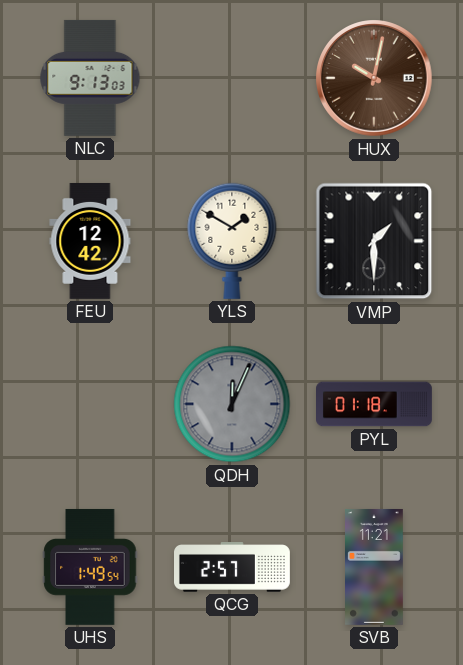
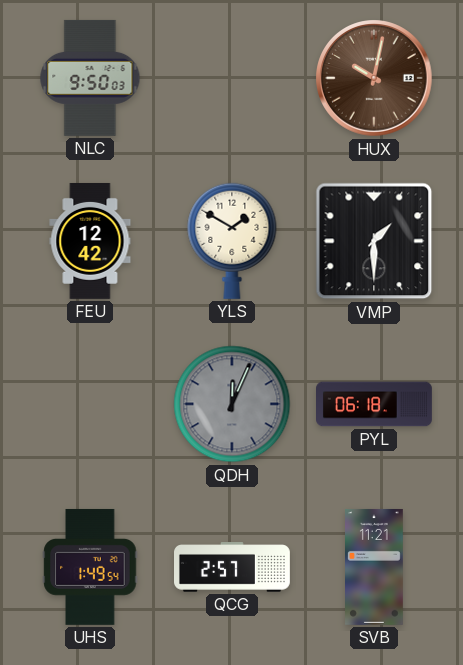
NLC: 9:13 -> 9:50
PYL: 01:18 -> 06:18
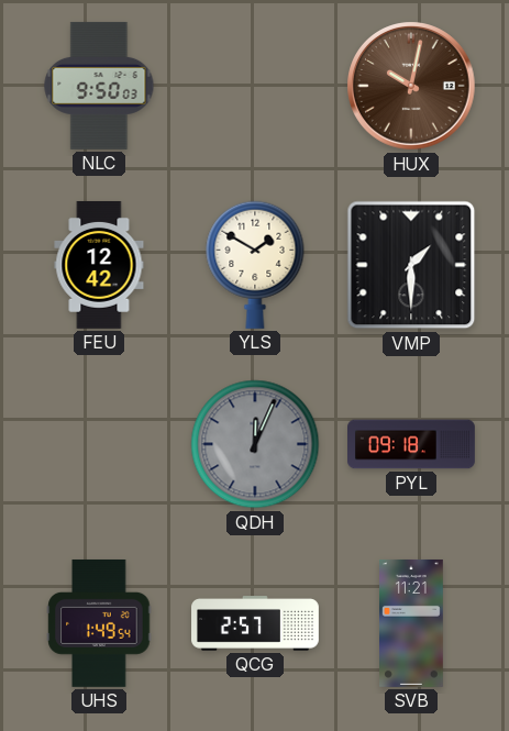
PYL: 06:18 -> 09:18
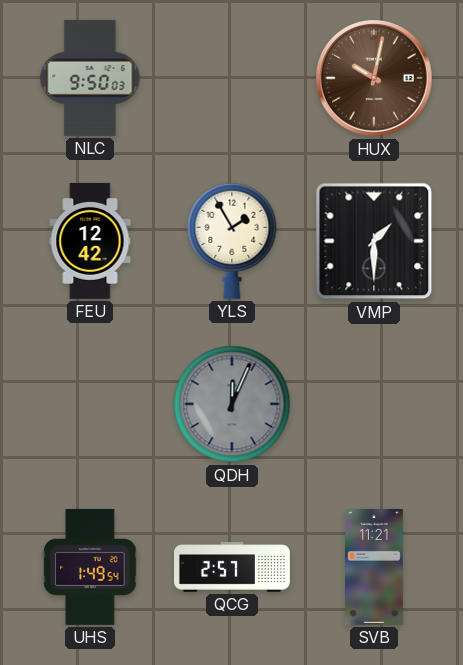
YLS: 1:50 -> 1:55
PYL: 09:18 -> none
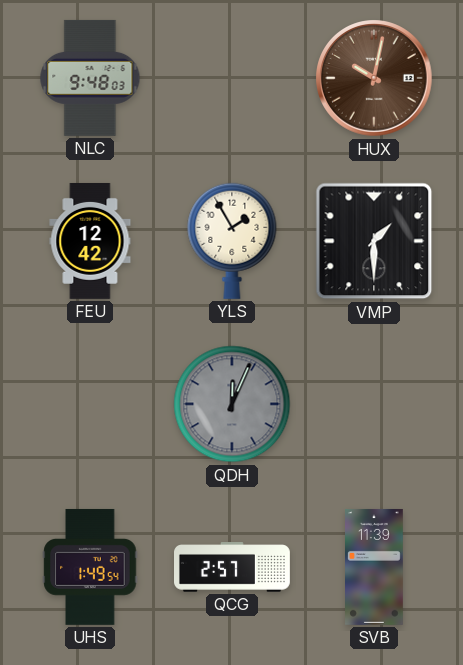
NLC: 9:50 -> 9:48
SVB: 11:21 -> 11:39
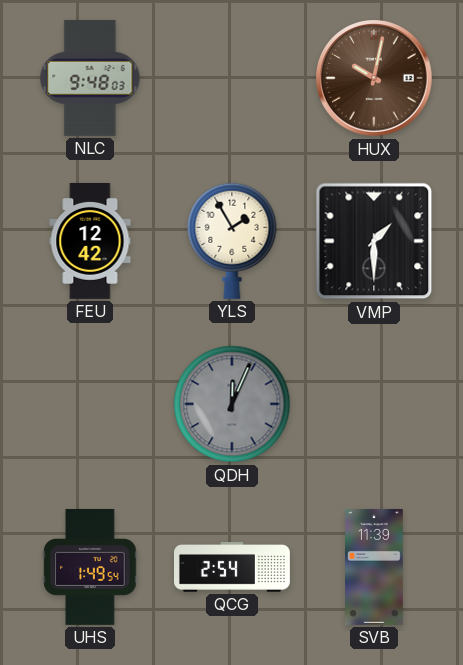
QCG: 2:57 -> 2:54
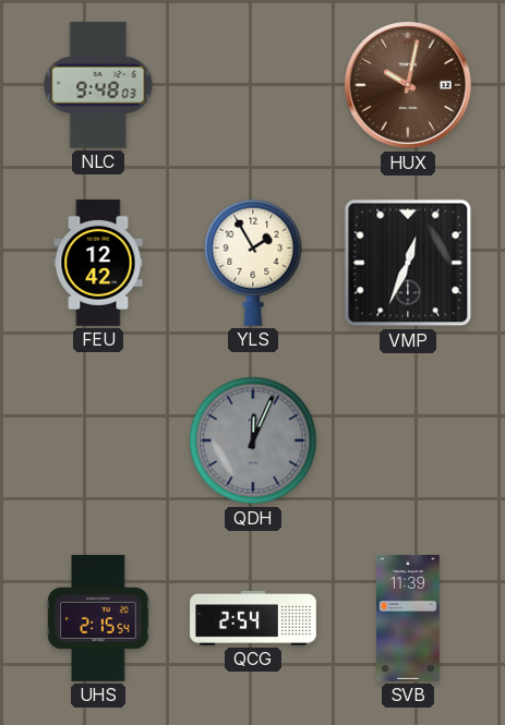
VMP: 1:30 -> 12:34
UHS: 1:49 -> 2:15
